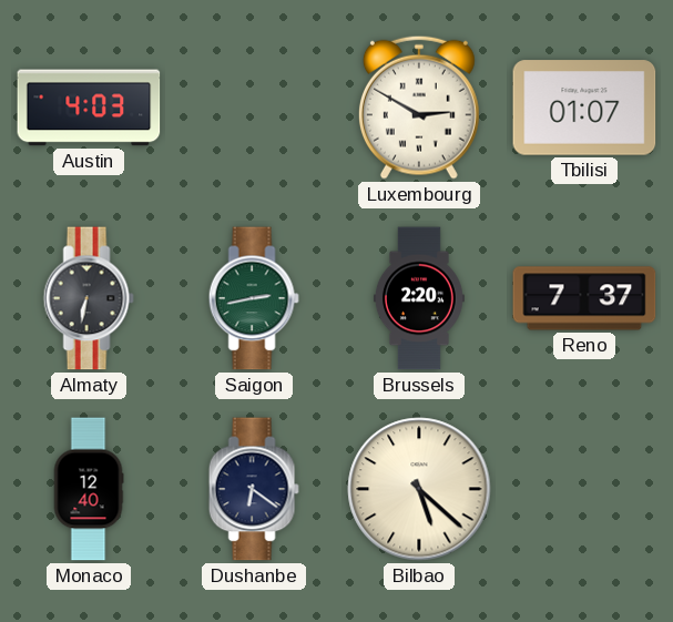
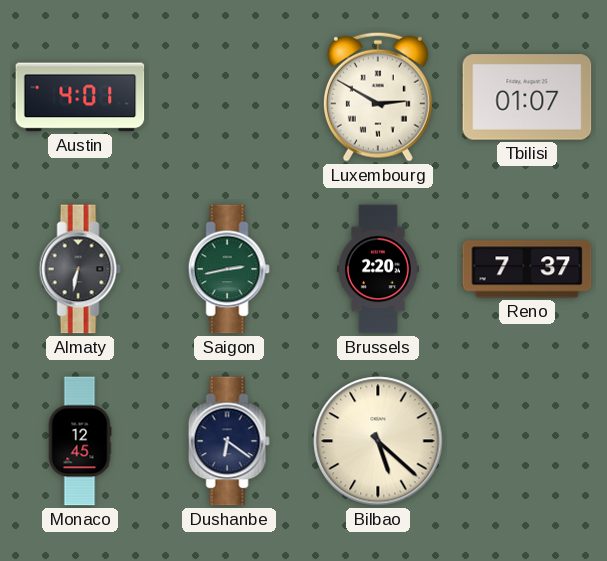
Austin: 4:03 -> 4:01
Monaco: 12:40 -> 12:45
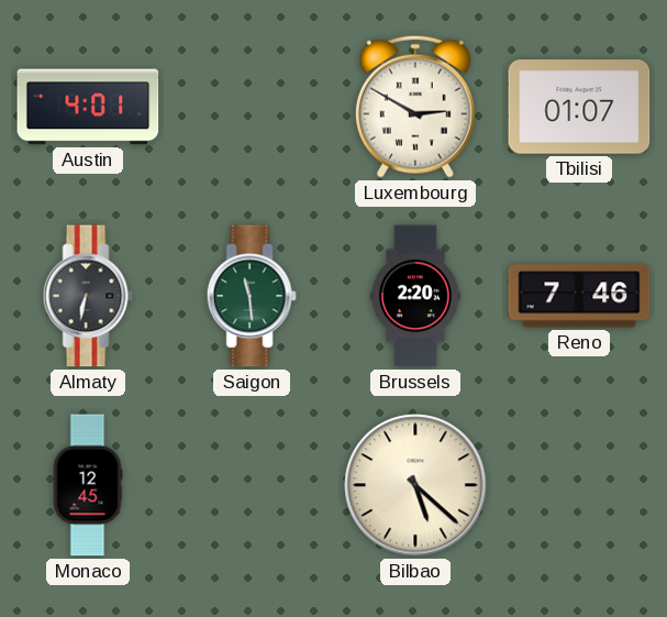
Saigon: 2:43 -> 11:29
Reno: 7:37 -> 7:46
Dushanbe: 6:21 -> none
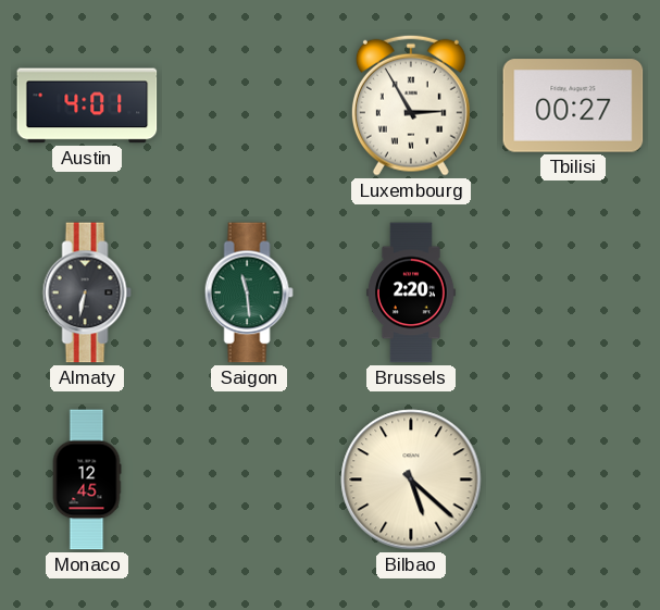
Luxembourg: 2:50 -> 2:55
Tbilisi: 01:07 -> 00:27
Reno: 7:46 -> none
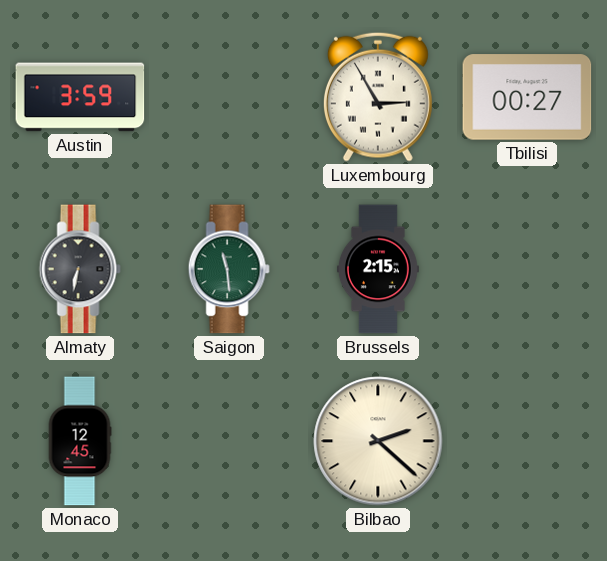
Austin: 4:01 -> 3:59
Brussels: 2:20 -> 2:15
Bilbao: 5:22 -> 2:22
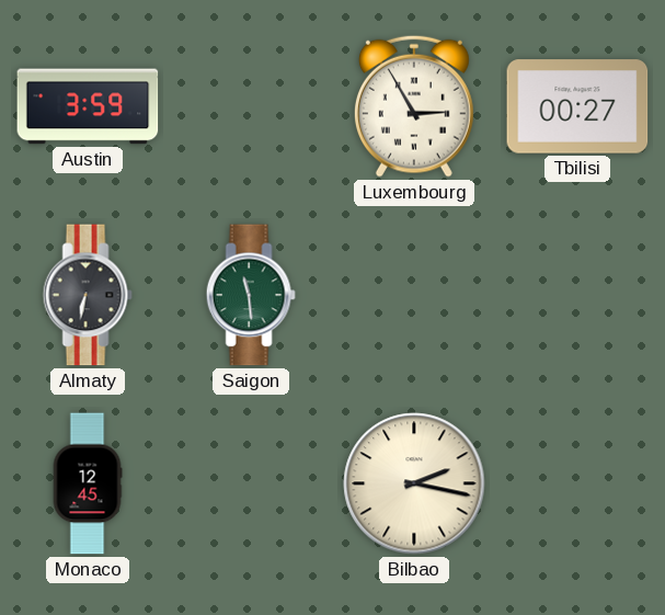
Brussels: 2:15 -> none
Bilbao: 2:22 -> 2:17
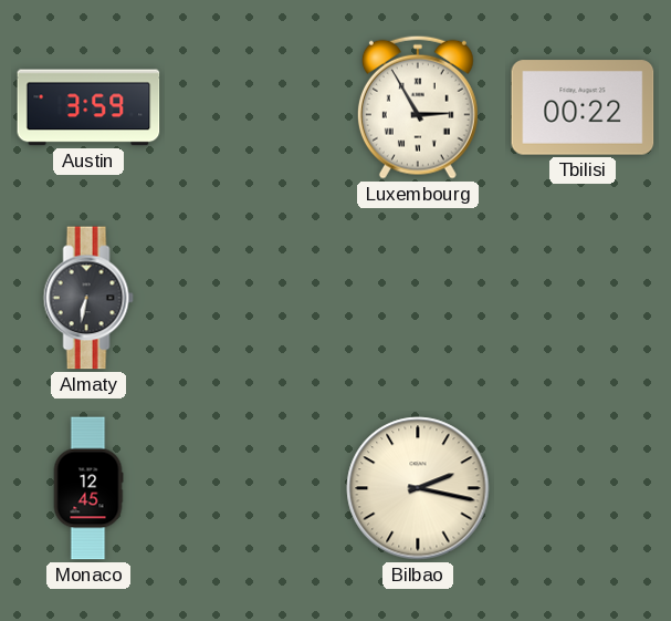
Tbilisi: 00:27 -> 00:22
Saigon: 11:29 -> none
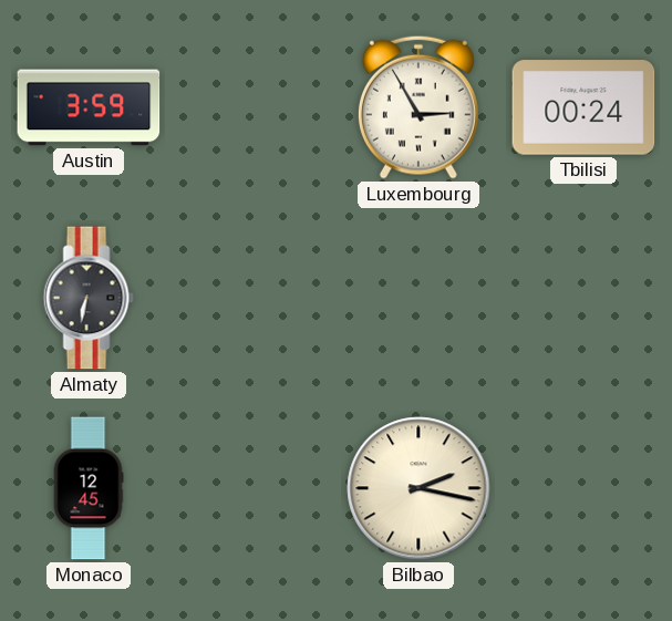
Tbilisi: 00:22 -> 00:24
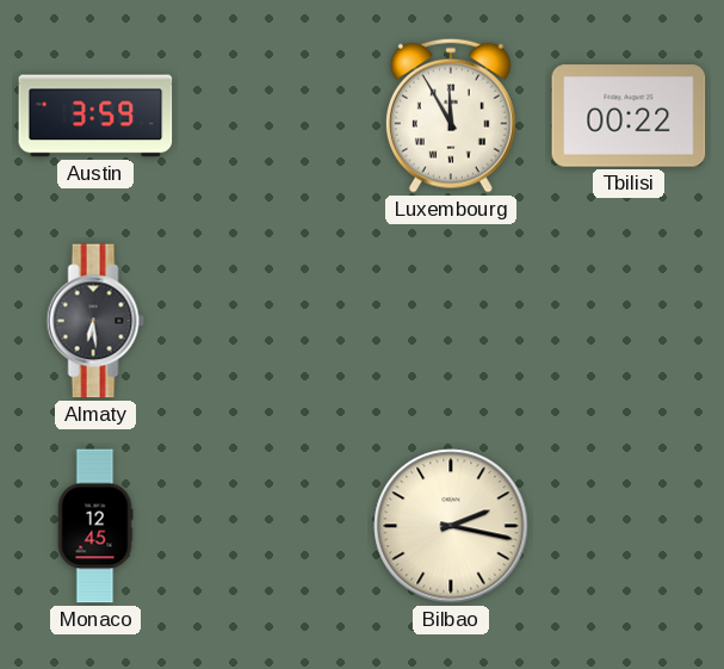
Luxembourg: 2:55 -> 11:55
Tbilisi: 00:24 -> 00:22
Almaty: 6:32 -> 6:29
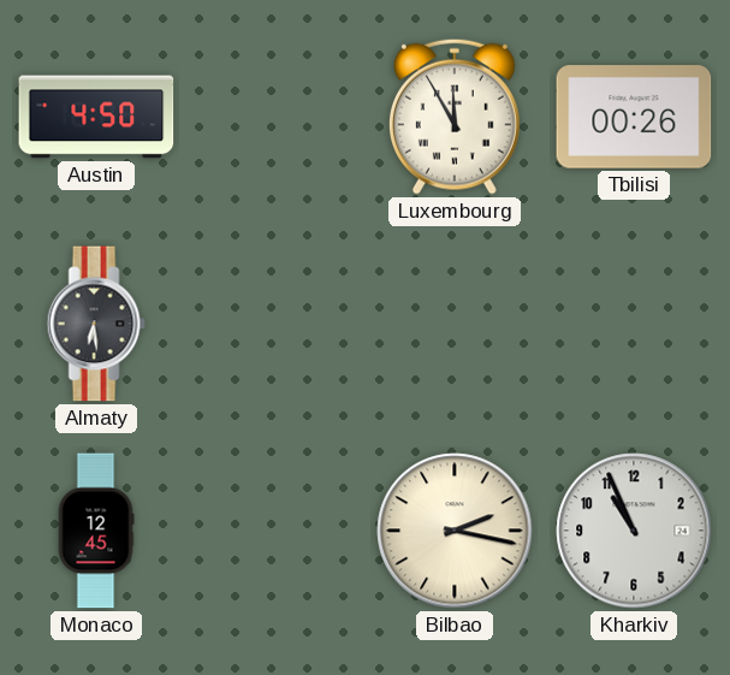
Austin: 3:59 -> 4:50
Tbilisi: 00:22 -> 00:26
Kharkiv: none -> 10:56
